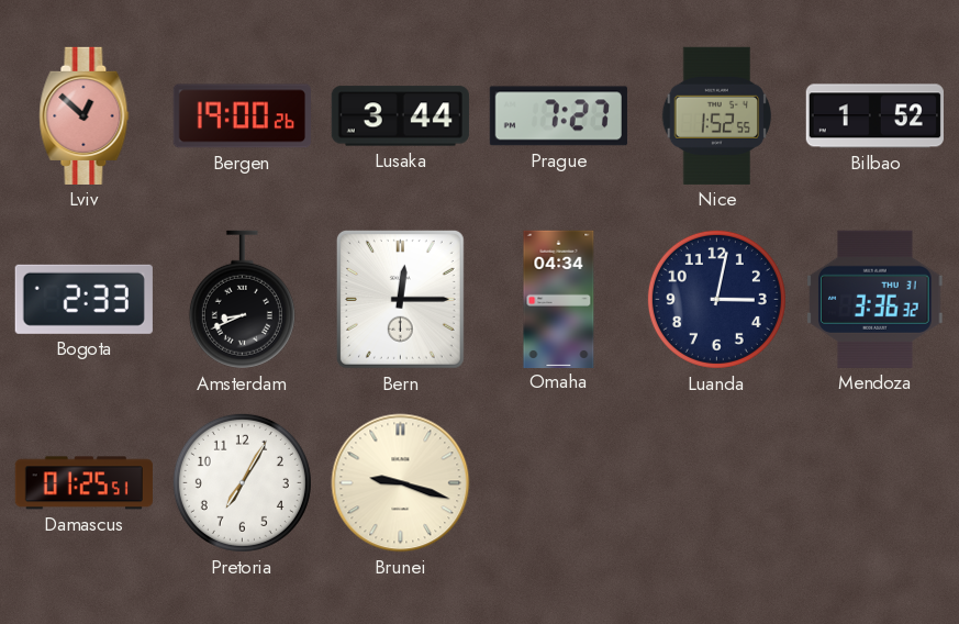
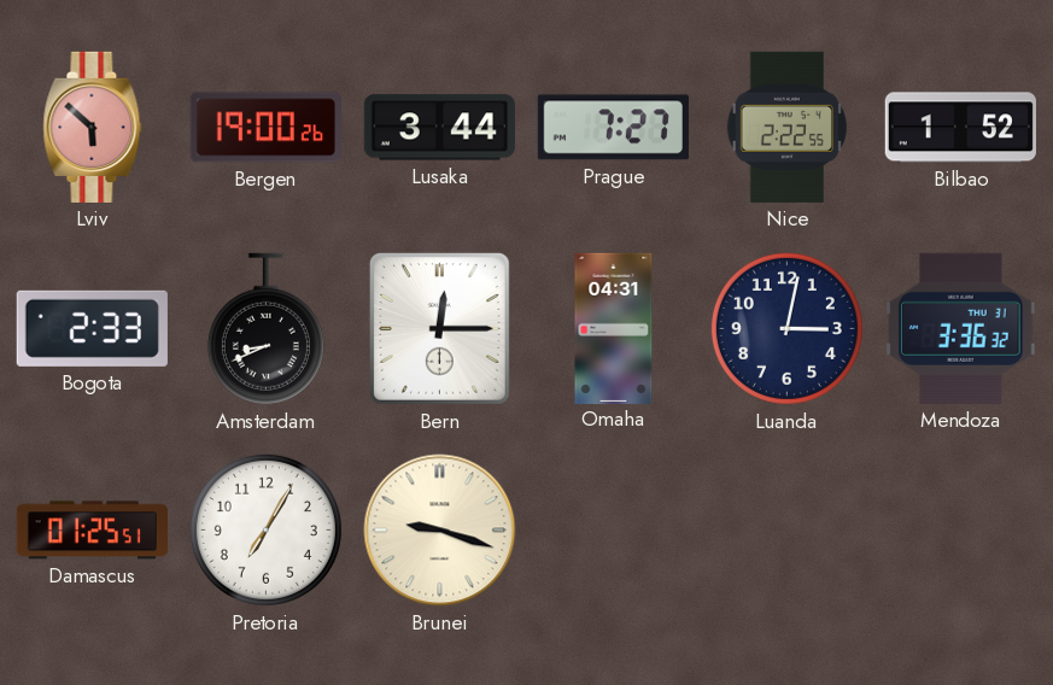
Lviv: 12:52 -> 5:52
Nice: 1:52 -> 2:22
Omaha: 04:34 -> 04:31
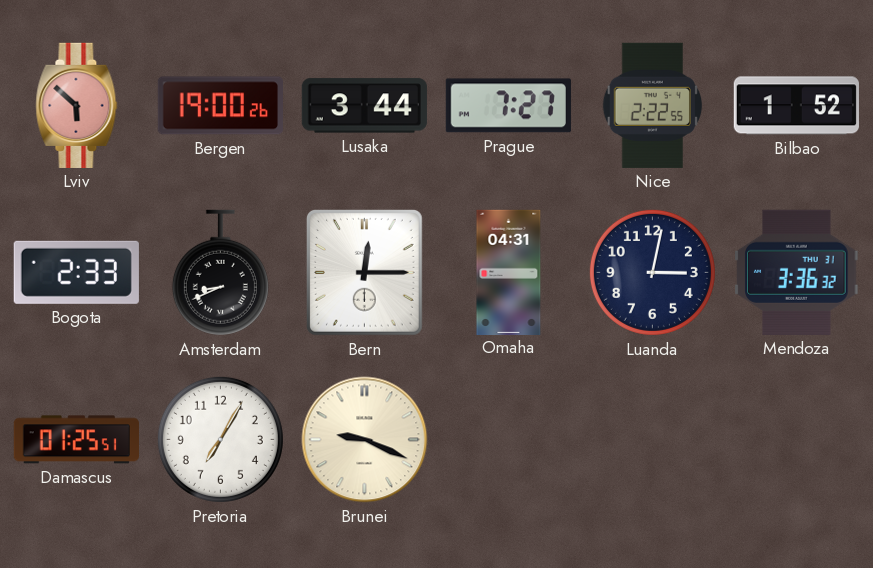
Brunei: 9:18 -> 9:19
